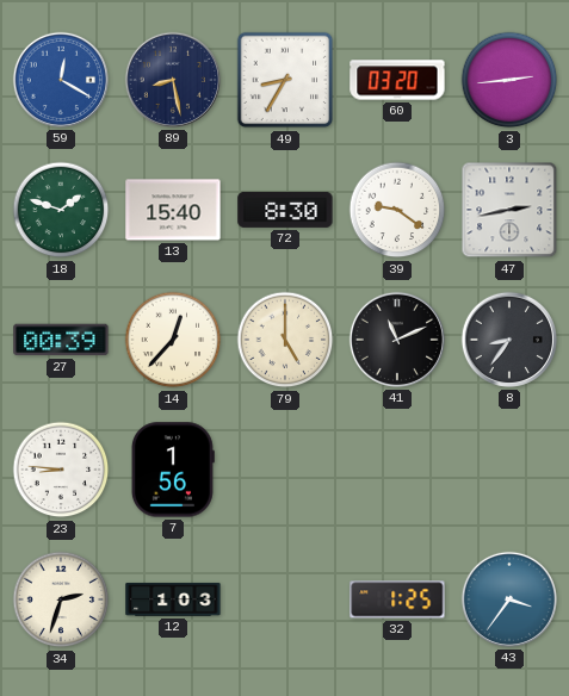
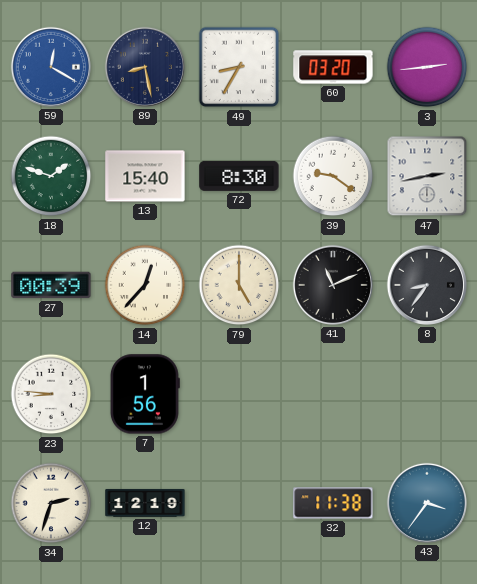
12: 1:03 -> 12:19
32: 1:25 -> 11:38
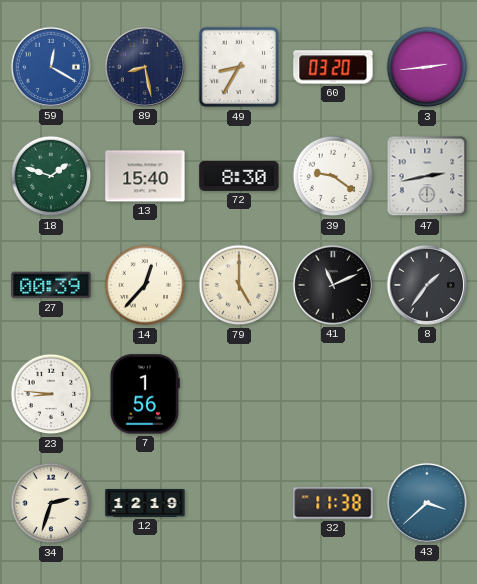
8: 8:36 -> 1:36
43: 3:36 -> 3:38
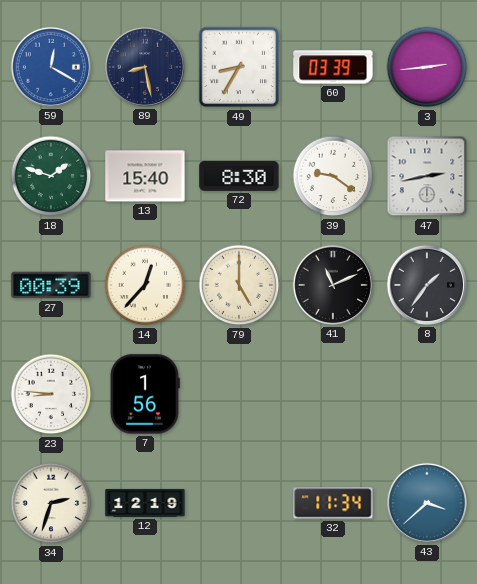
60: 03:20 -> 03:39
32: 11:38 -> 11:34
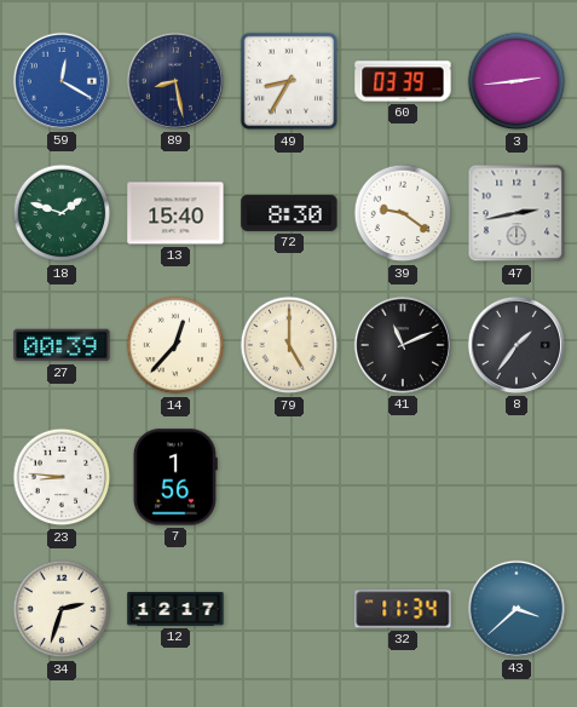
12: 12:19 -> 12:17
